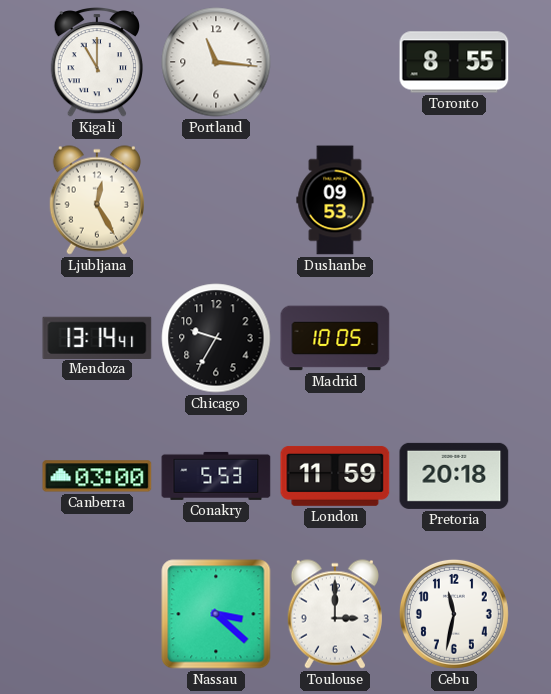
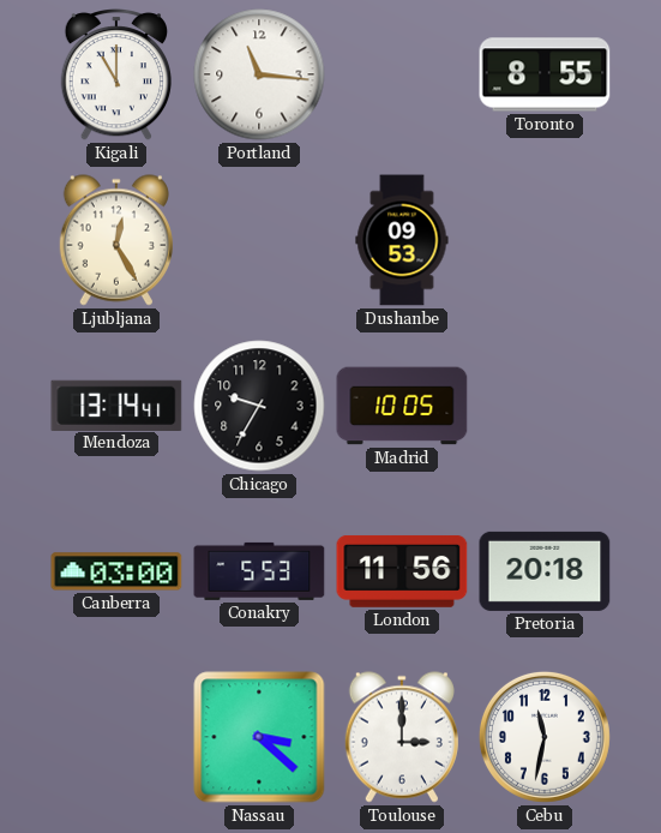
London: 11:59 -> 11:56
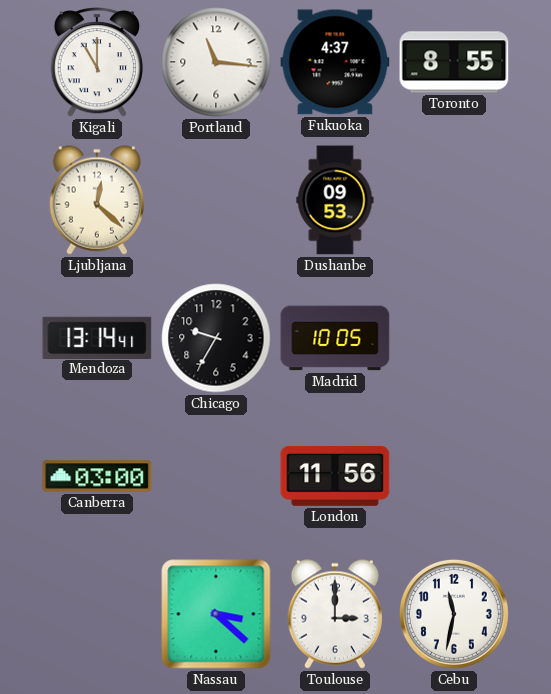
Fukuoka: none -> 4:37
Ljubljana: 12:25 -> 12:22
Conakry: 5:53 -> none
Pretoria: 20:18 -> none
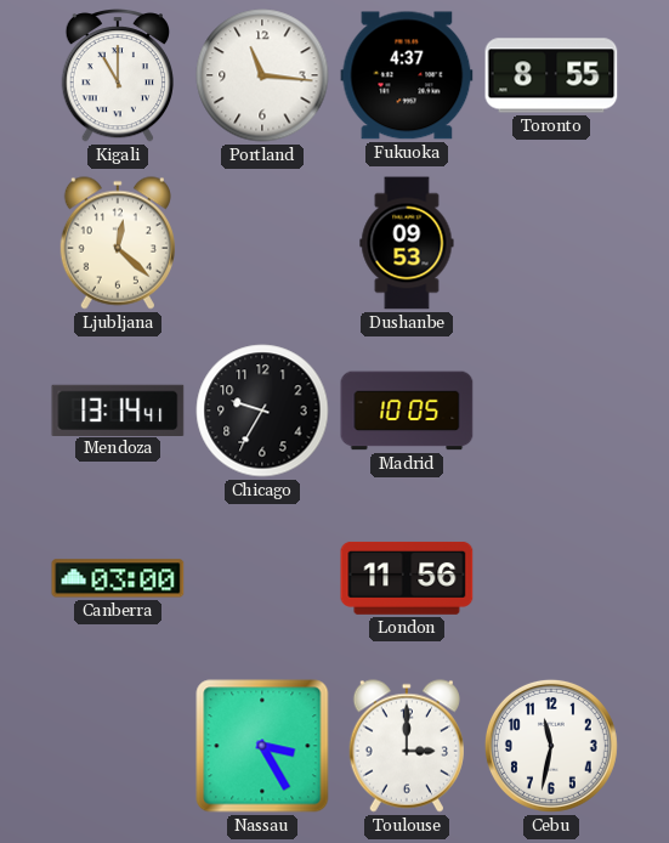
Nassau: 3:22 -> 3:25
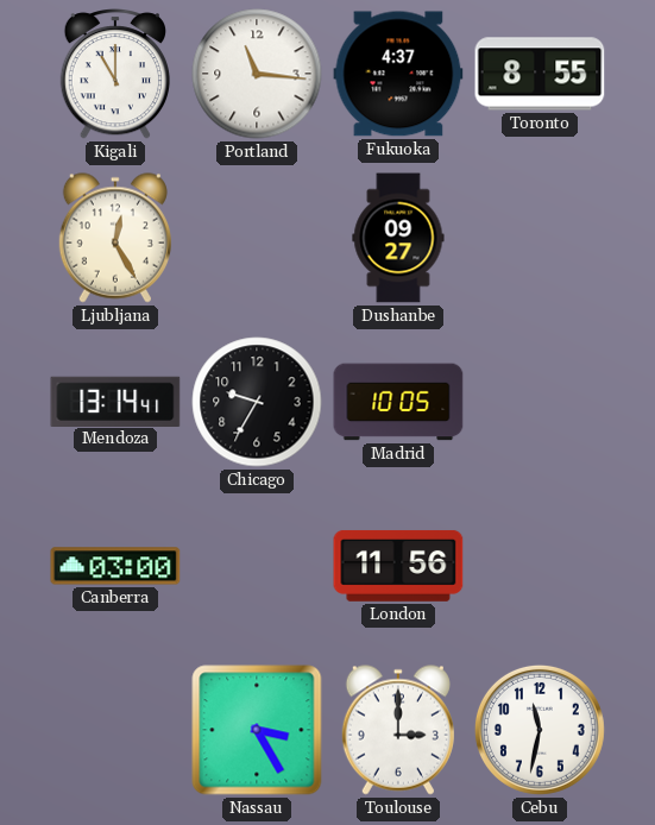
Ljubljana: 12:22 -> 12:25
Dushanbe: 09:53 -> 09:27
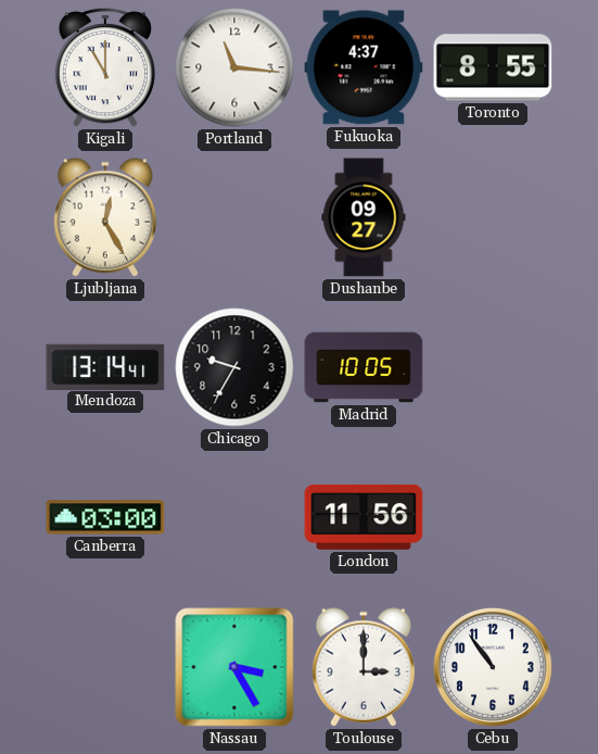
Cebu: 11:32 -> 10:54
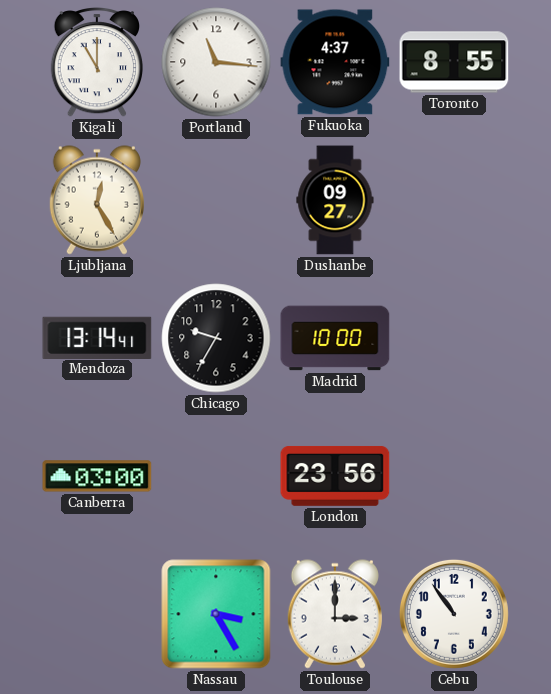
Madrid: 10:05 -> 10:00
London: 11:56 -> 23:56
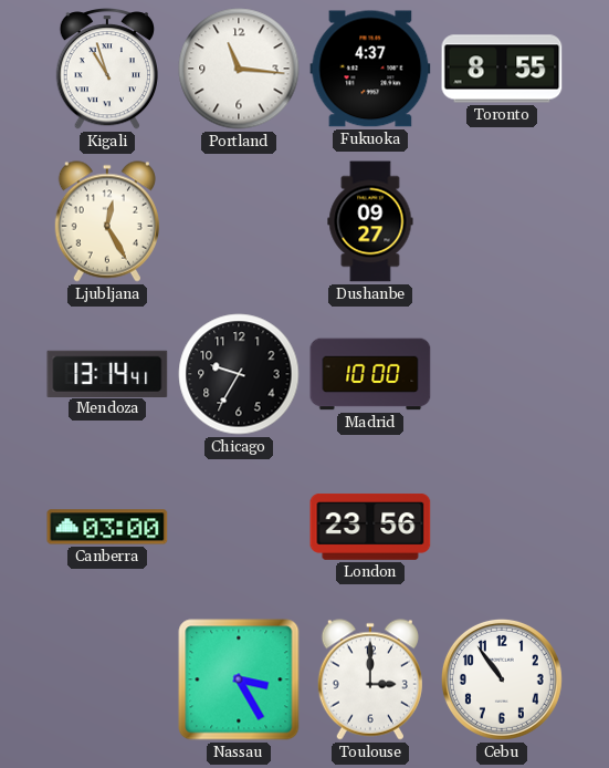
Kigali: 11:00 -> 10:57
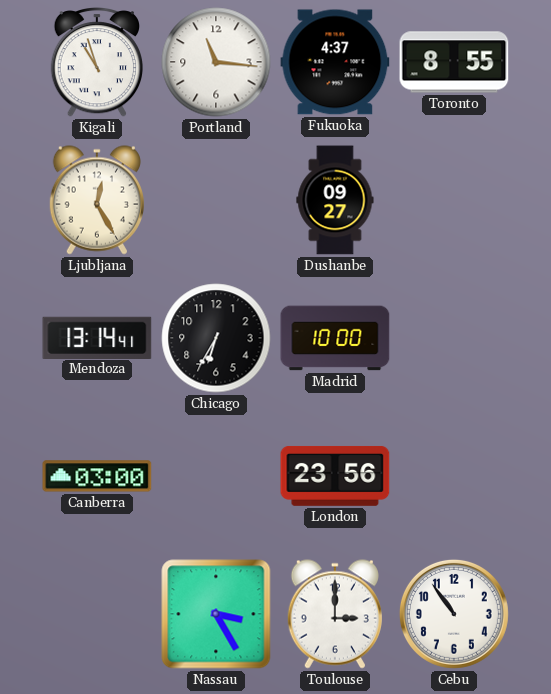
Chicago: 9:35 -> 6:35
